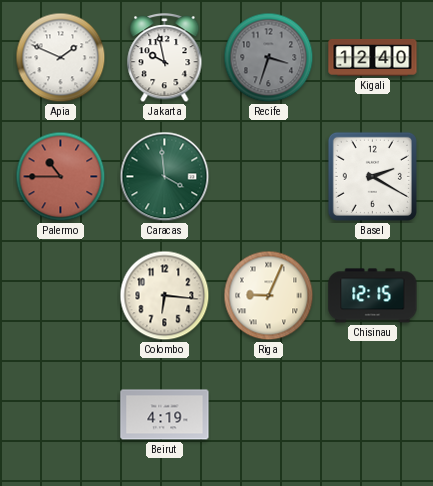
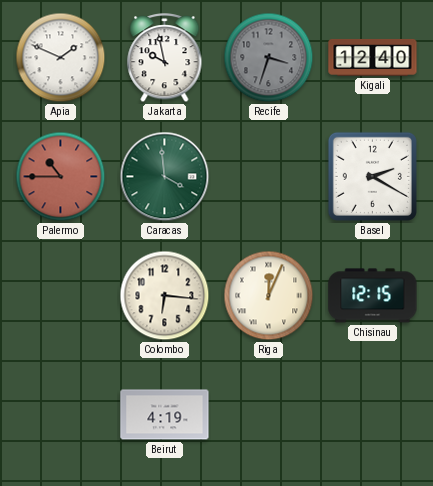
Riga: 9:04 -> 12:04
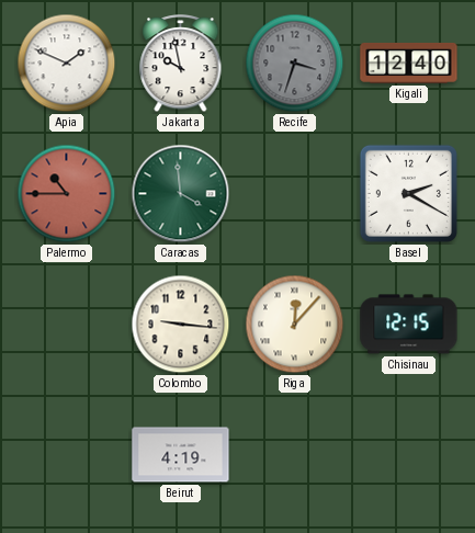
Colombo: 6:16 -> 9:16
Riga: 12:04 -> 12:07
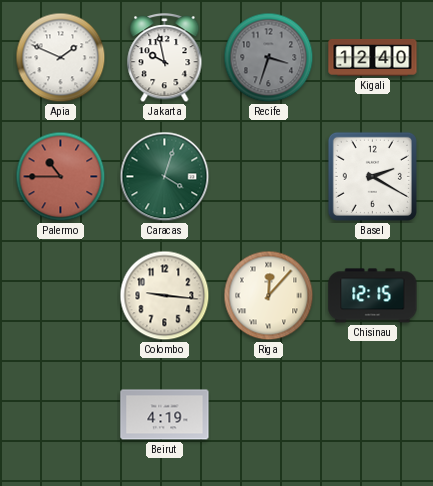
Caracas: 3:59 -> 4:03
